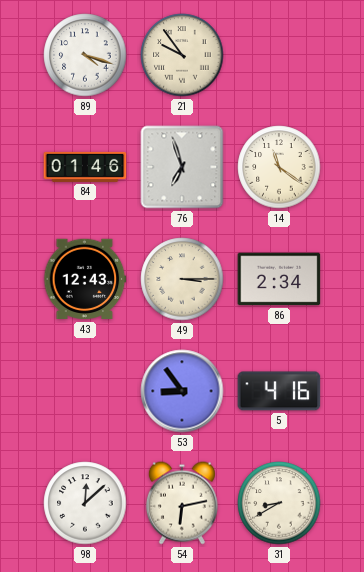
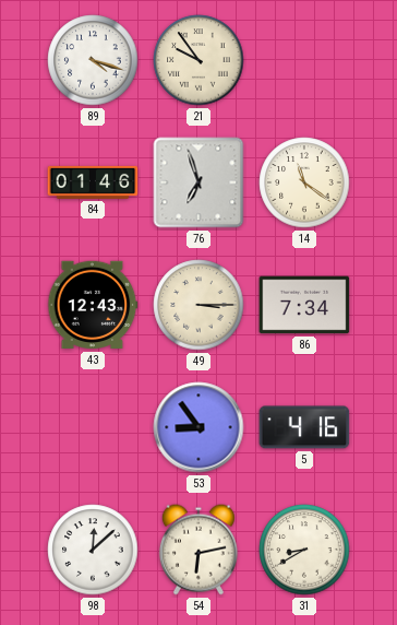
86: 2:34 -> 7:34
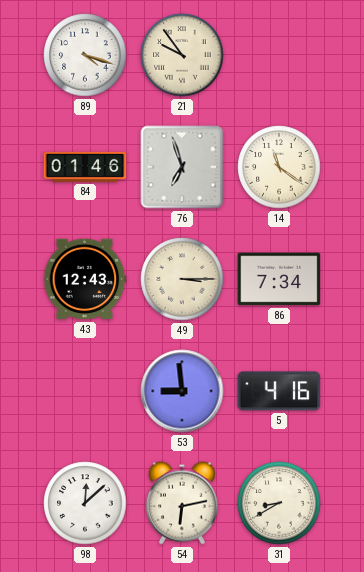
53: 8:54 -> 8:59
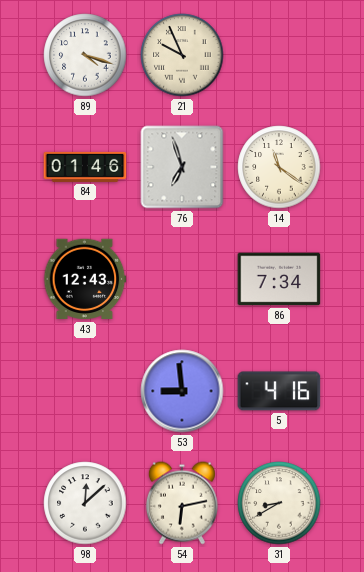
21: 9:54 -> 9:56
49: 3:15 -> none
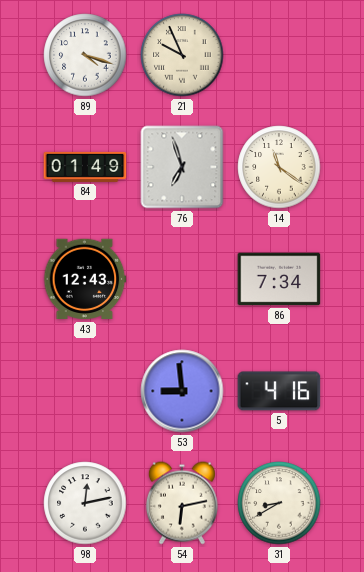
84: 01:46 -> 01:49
98: 12:08 -> 12:13
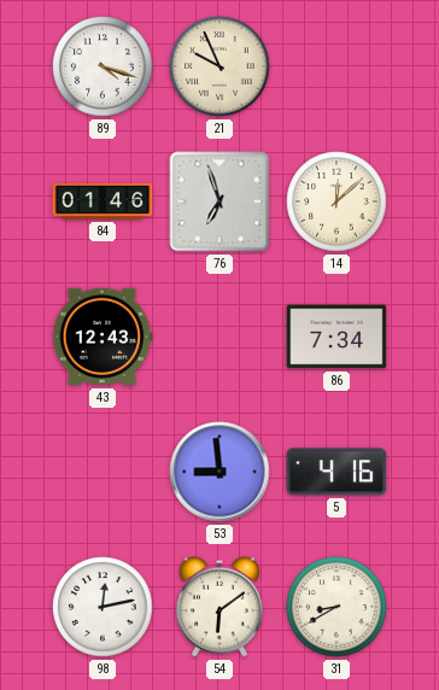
84: 01:49 -> 01:46
14: 11:21 -> 12:08
54: 6:13 -> 6:09
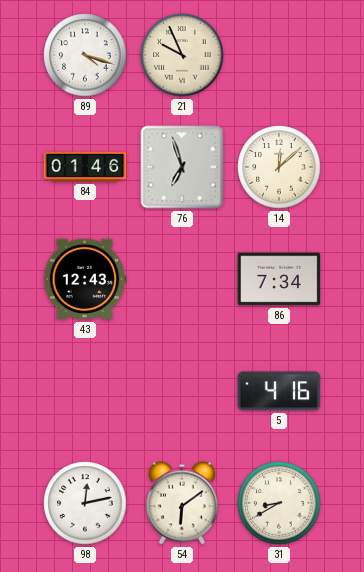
53: 8:59 -> none
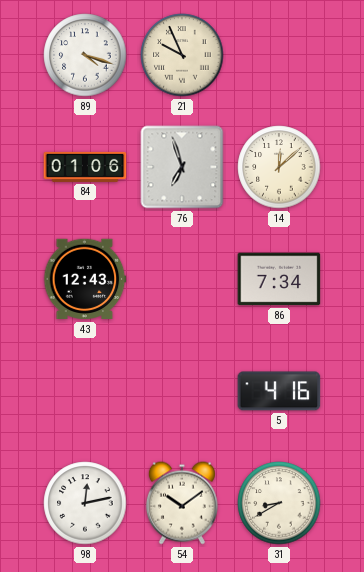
84: 01:46 -> 01:06
54: 6:09 -> 10:09
